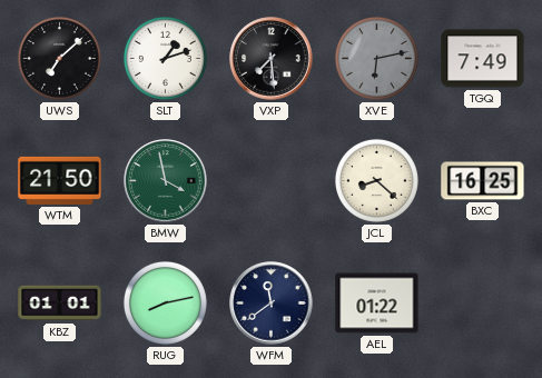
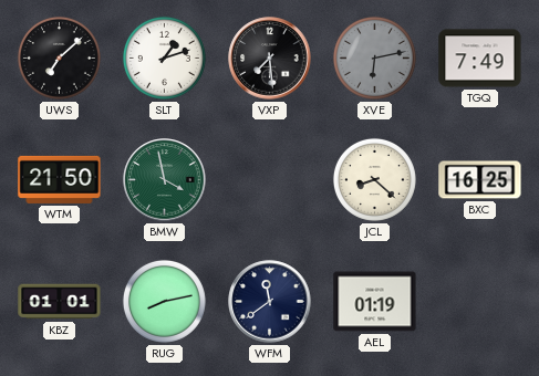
AEL: 01:22 -> 01:19
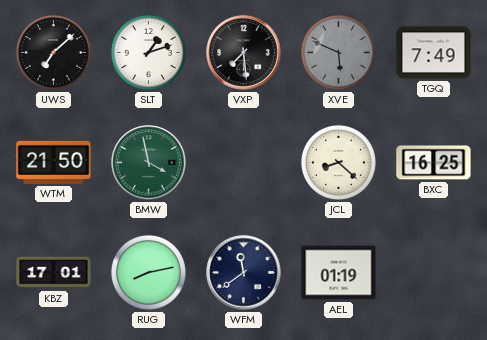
XVE: 6:13 -> 5:49
KBZ: 01:01 -> 17:01
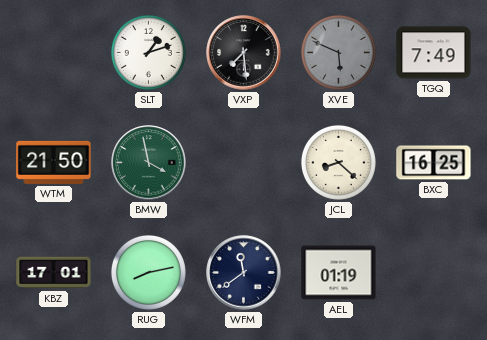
UWS: 7:08 -> none
